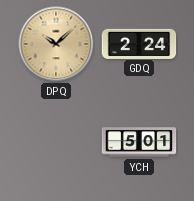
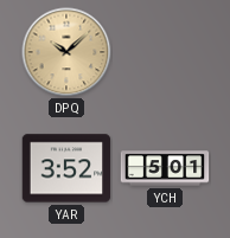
GDQ: 2:24 -> none
YAR: none -> 3:52
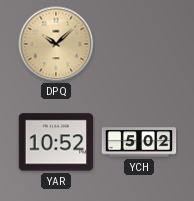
YAR: 3:52 -> 10:52
YCH: 5:01 -> 5:02
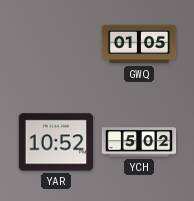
DPQ: 10:08 -> none
GWQ: none -> 01:05
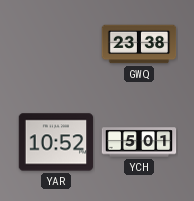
GWQ: 01:05 -> 23:38
YCH: 5:02 -> 5:01
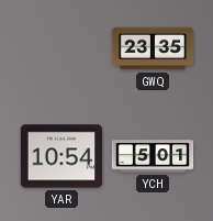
GWQ: 23:38 -> 23:35
YAR: 10:52 -> 10:54
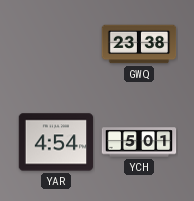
GWQ: 23:35 -> 23:38
YAR: 10:54 -> 4:54
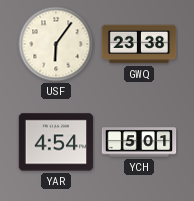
USF: none -> 6:06
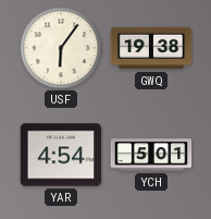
GWQ: 23:38 -> 19:38
